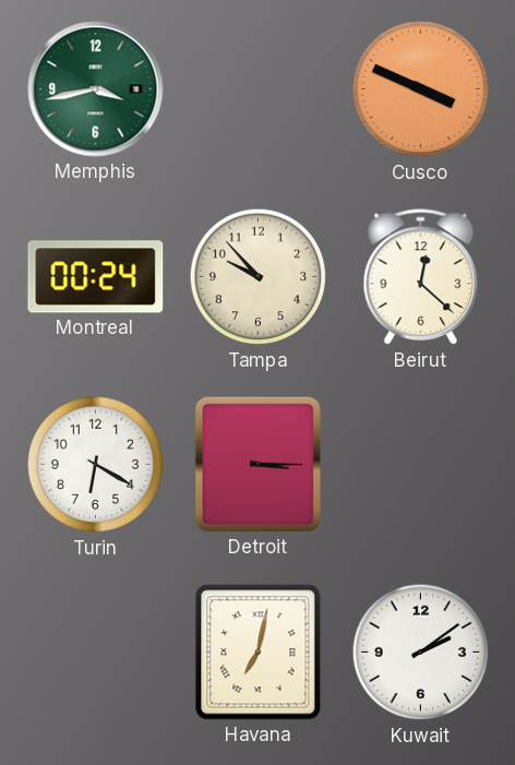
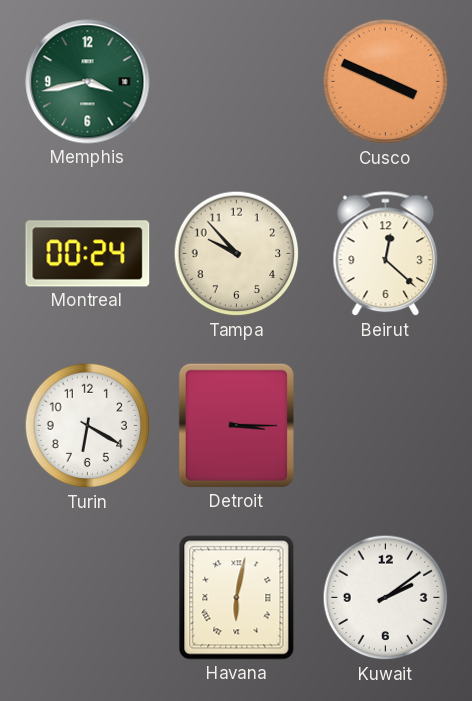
Havana: 7:02 -> 6:02
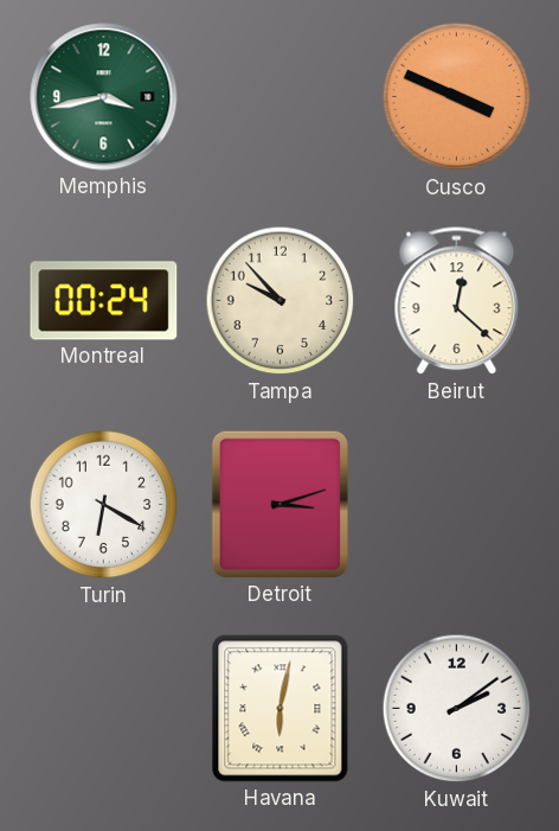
Detroit: 3:15 -> 3:12
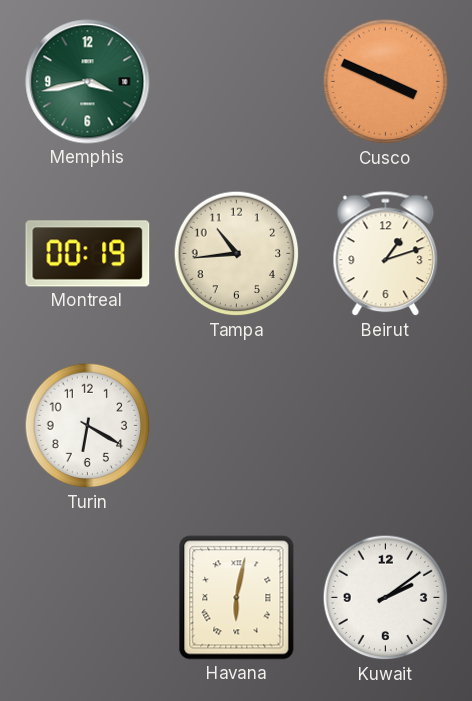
Montreal: 00:24 -> 00:19
Tampa: 9:53 -> 10:44
Beirut: 12:22 -> 1:12
Detroit: 3:12 -> none
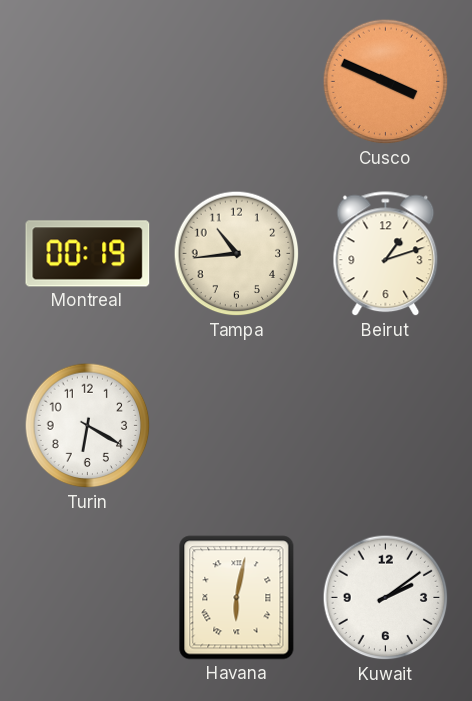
Memphis: 3:43 -> none
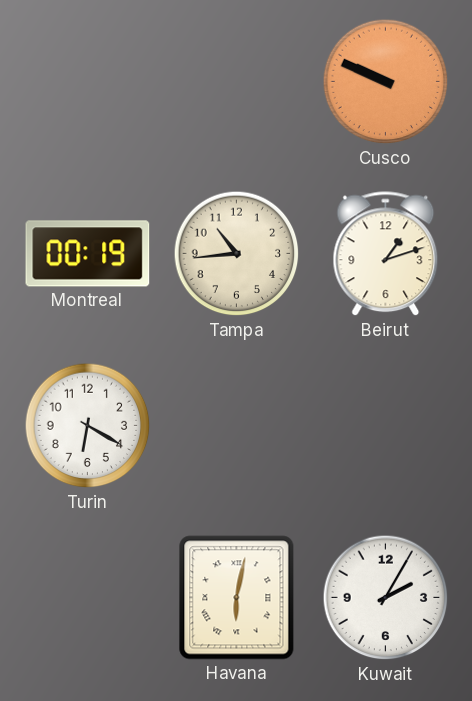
Cusco: 3:49 -> 9:49
Kuwait: 2:09 -> 2:05
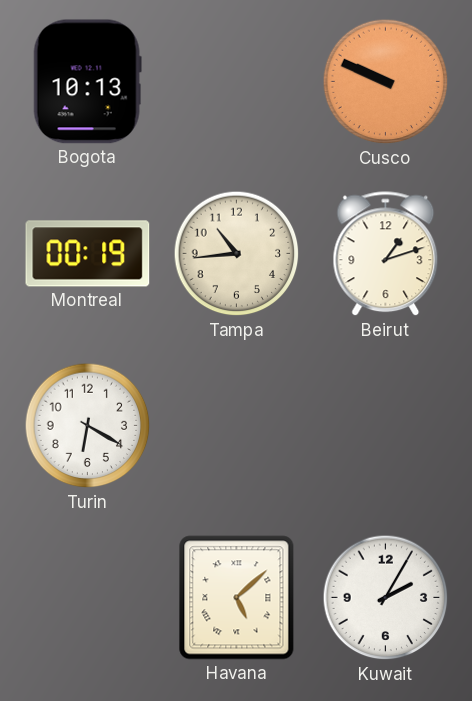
Bogota: none -> 10:13
Havana: 6:02 -> 5:08
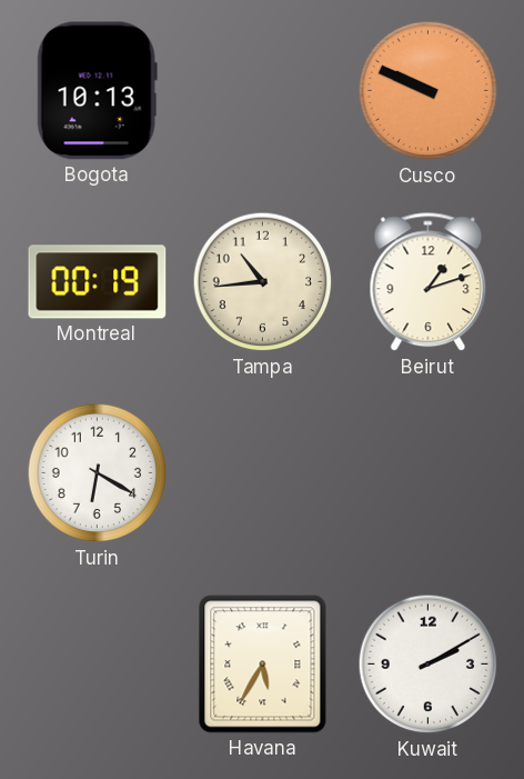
Havana: 5:08 -> 5:35
Kuwait: 2:05 -> 2:10
